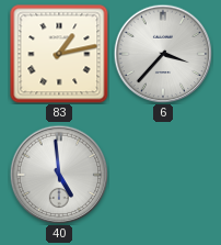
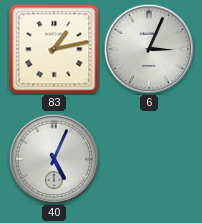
6: 3:37 -> 3:04
40: 4:59 -> 5:04
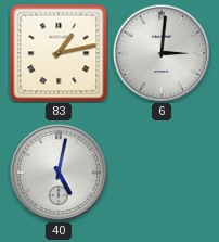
6: 3:04 -> 3:01
40: 5:04 -> 5:02
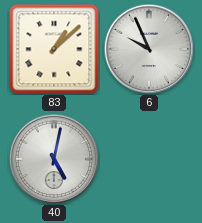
83: 1:13 -> 1:08
6: 3:01 -> 9:56
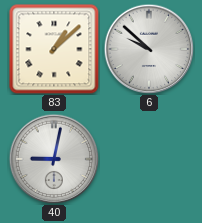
6: 9:56 -> 9:52
40: 5:02 -> 9:02
